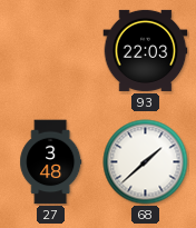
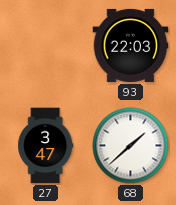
27: 3:48 -> 3:47
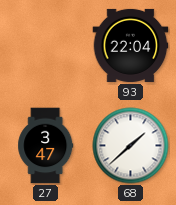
93: 22:03 -> 22:04
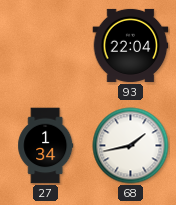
27: 3:47 -> 1:34
68: 1:38 -> 1:43
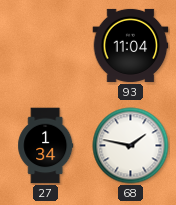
93: 22:04 -> 11:04
68: 1:43 -> 1:47
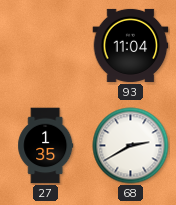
27: 1:34 -> 1:35
68: 1:47 -> 2:40
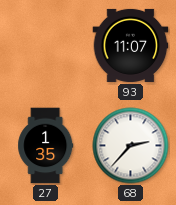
93: 11:04 -> 11:07
68: 2:40 -> 2:37
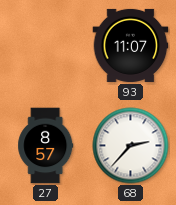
27: 1:35 -> 8:57
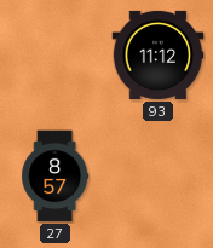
93: 11:07 -> 11:12
68: 2:37 -> none
